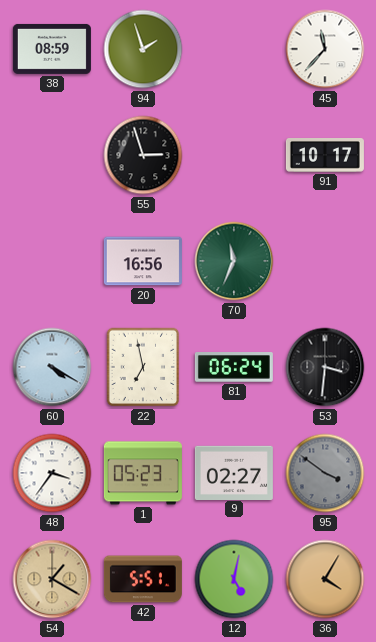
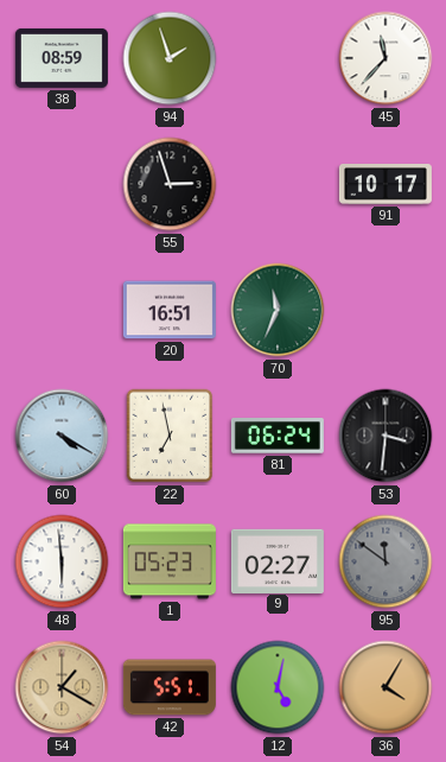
20: 16:56 -> 16:51
48: 3:36 -> 5:59
95: 3:51 -> 11:51
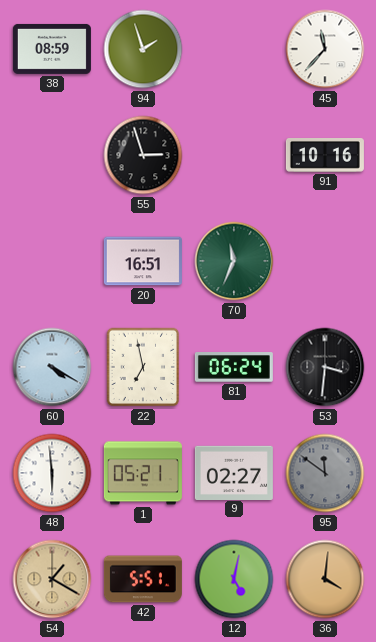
91: 10:17 -> 10:16
1: 05:23 -> 05:21
36: 4:05 -> 4:01
